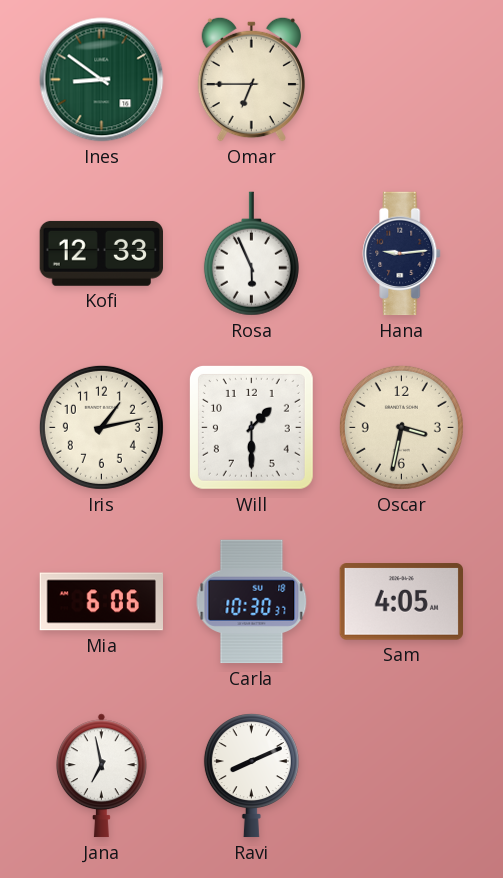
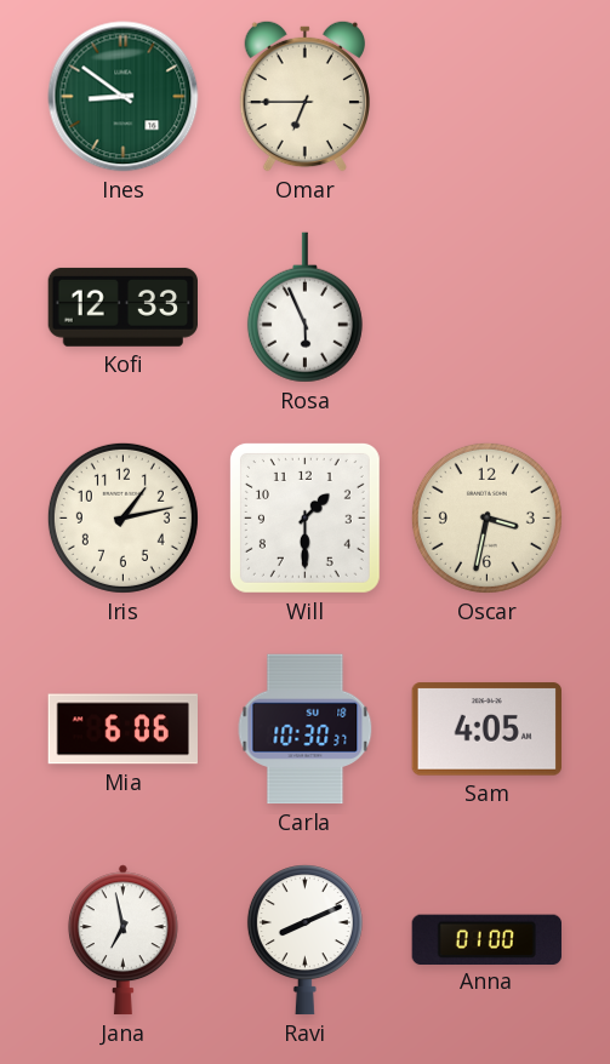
Hana: 9:14 -> none
Anna: none -> 01:00
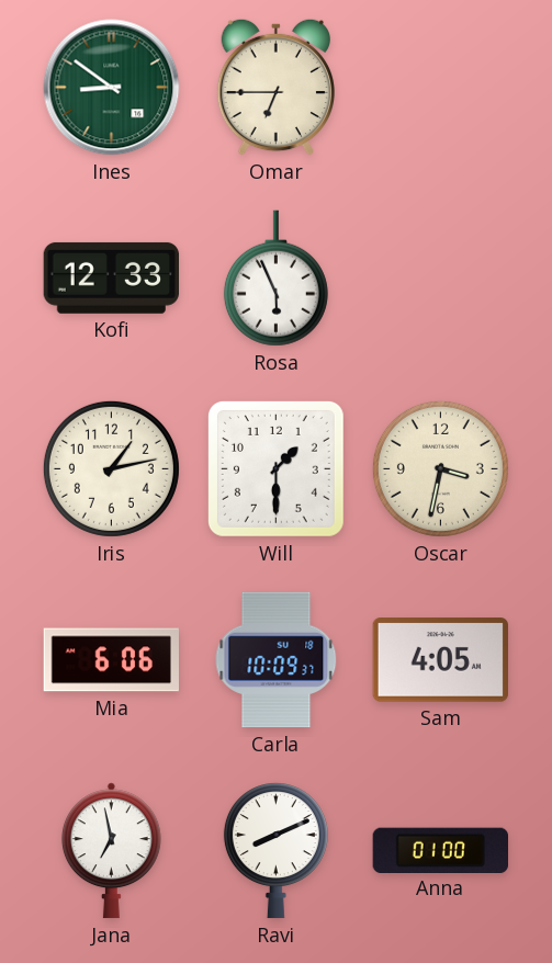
Carla: 10:30 -> 10:09
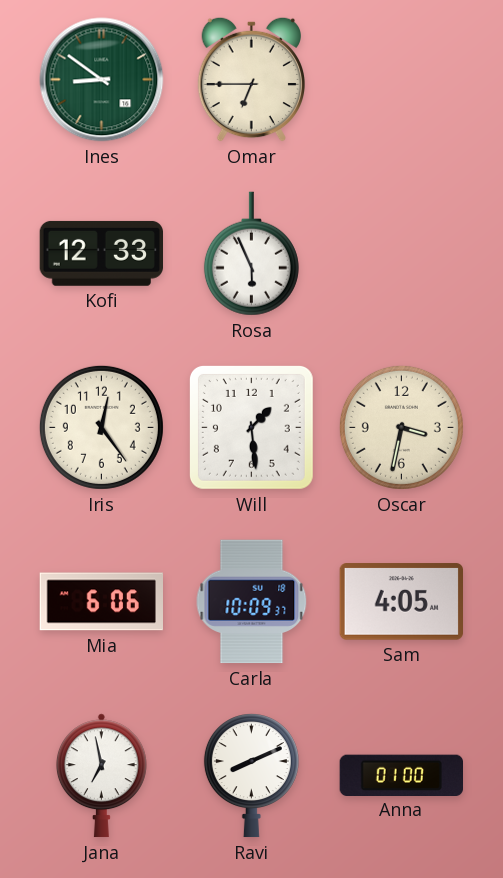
Iris: 1:13 -> 12:24
Will: 1:30 -> 1:29
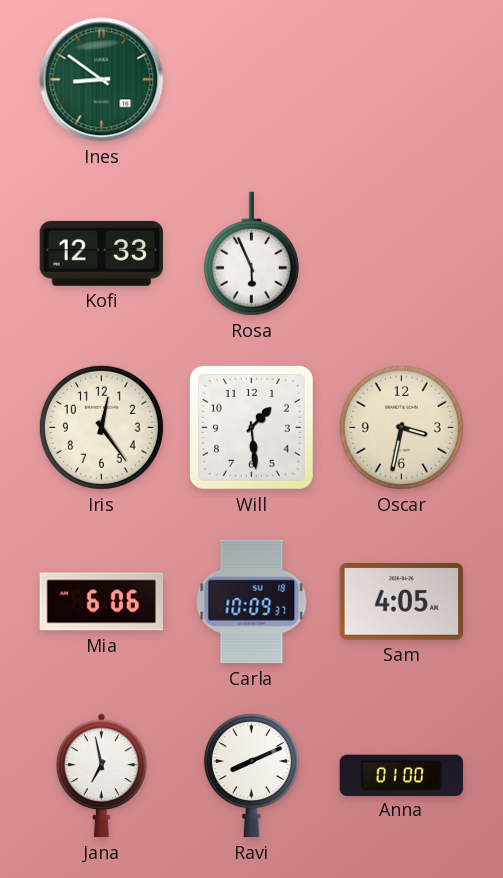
Omar: 6:45 -> none
